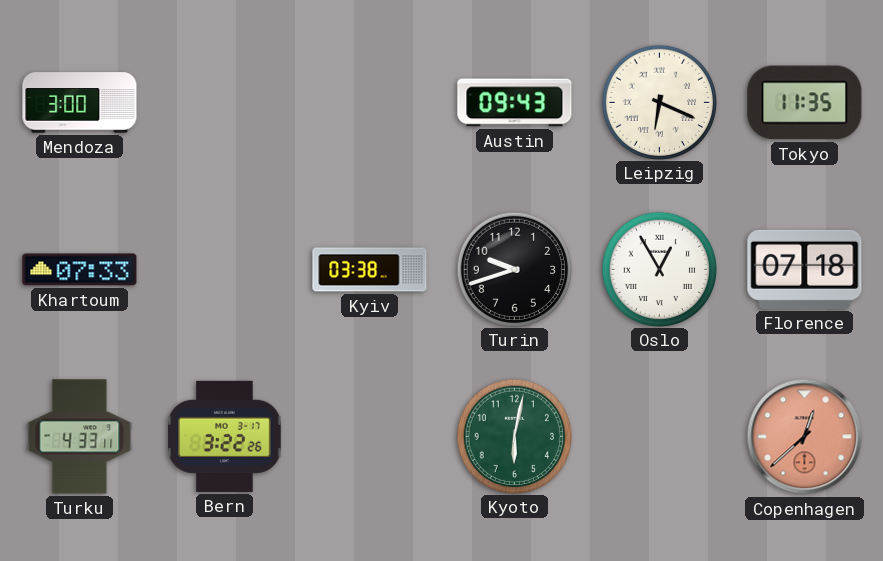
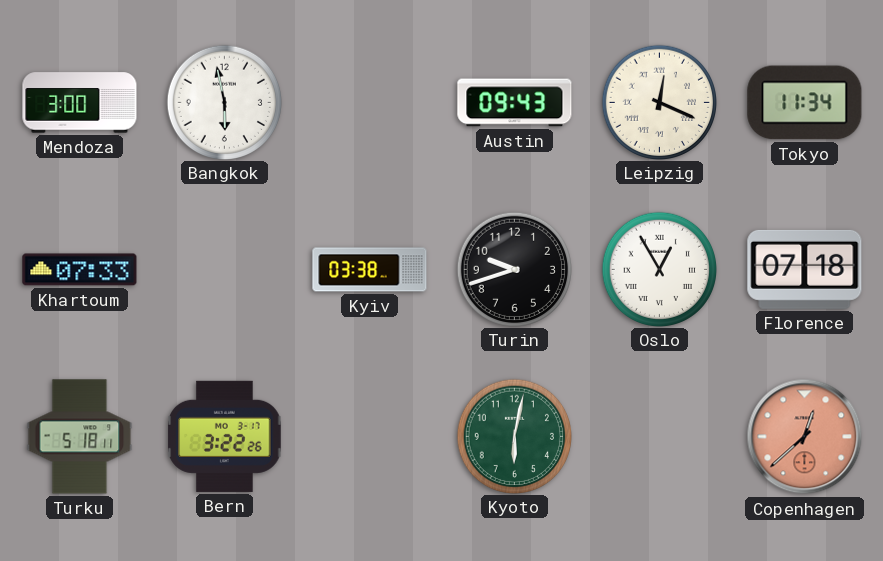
Bangkok: none -> 5:58
Leipzig: 6:19 -> 12:19
Tokyo: 11:35 -> 11:34
Turku: 4:33 -> 5:18
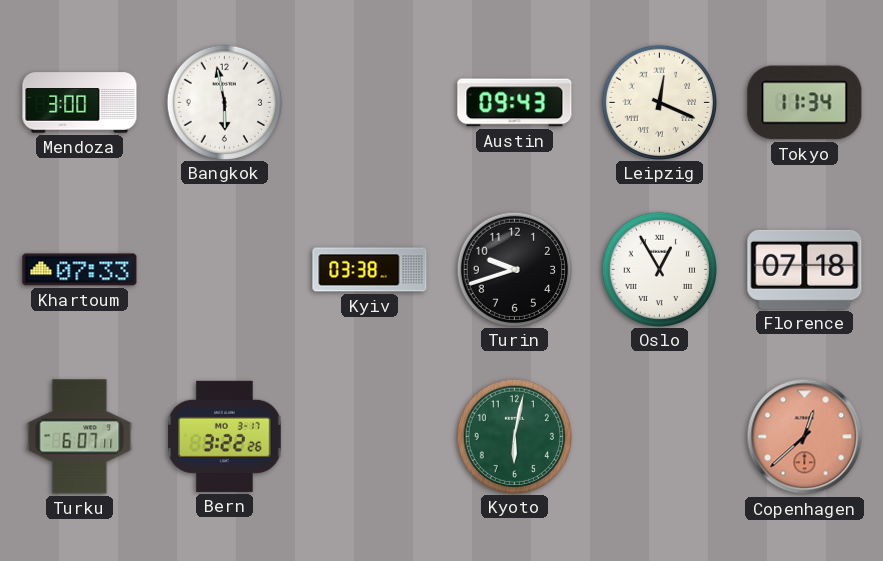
Turku: 5:18 -> 6:07
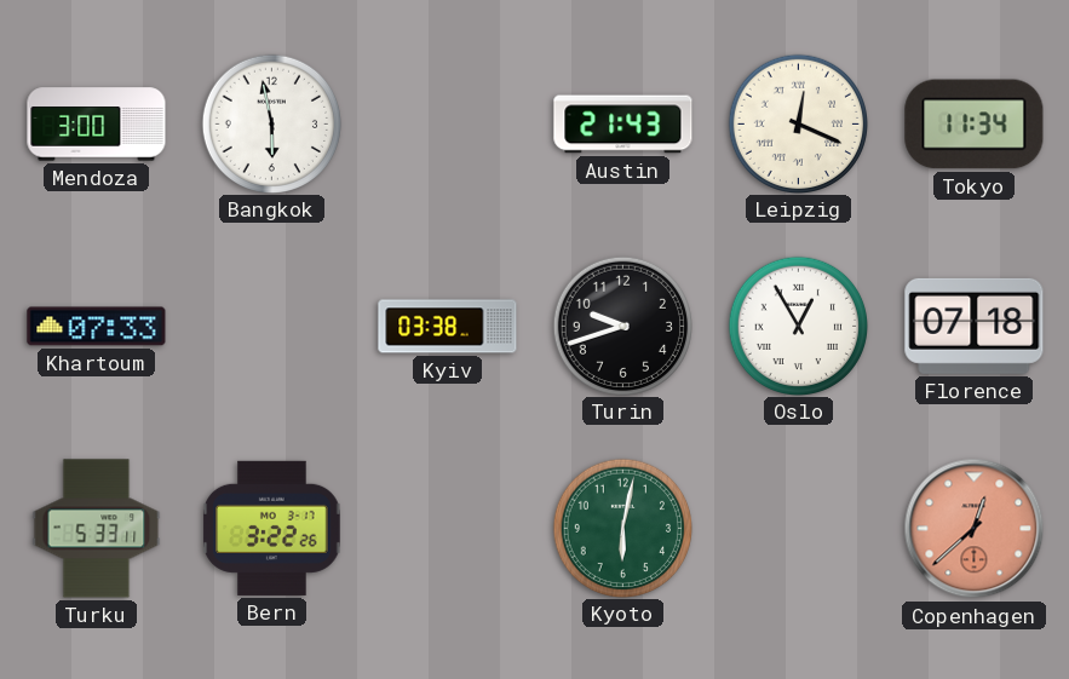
Austin: 09:43 -> 21:43
Turku: 6:07 -> 5:33
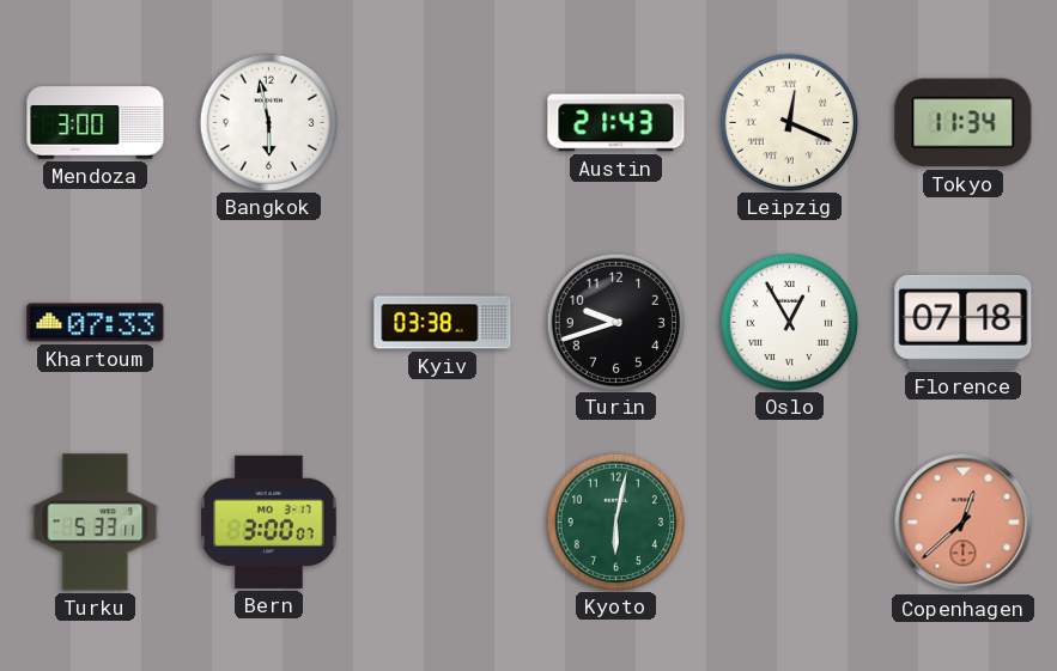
Bern: 3:22 -> 3:00
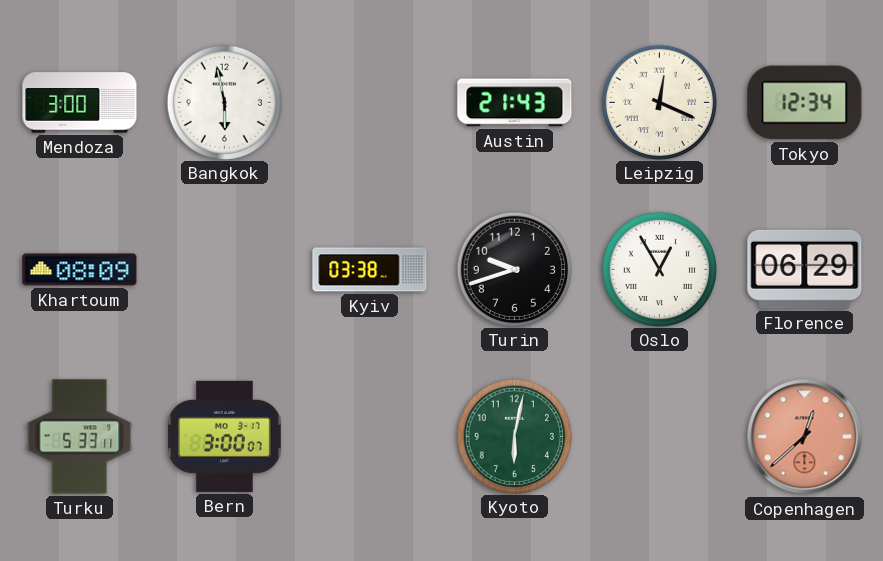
Tokyo: 11:34 -> 12:34
Khartoum: 07:33 -> 08:09
Florence: 07:18 -> 06:29
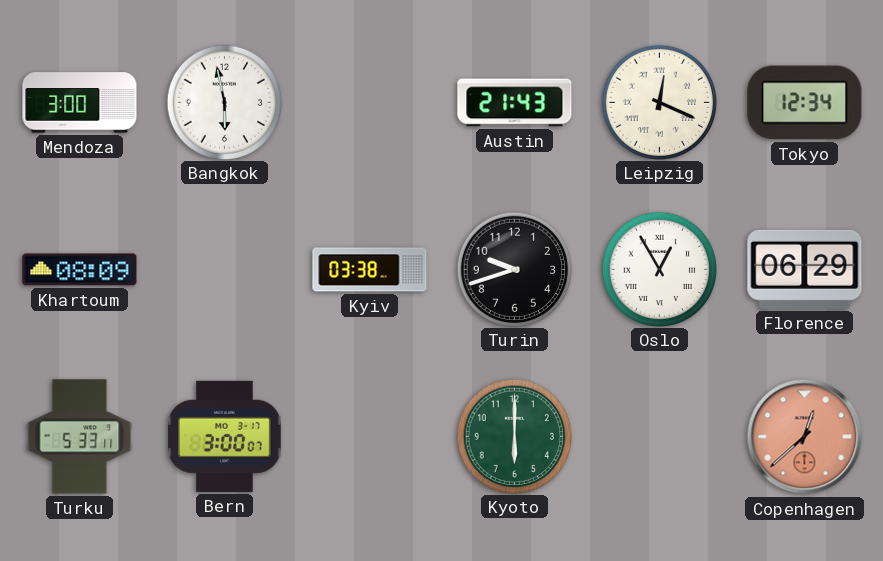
Kyoto: 6:02 -> 6:00
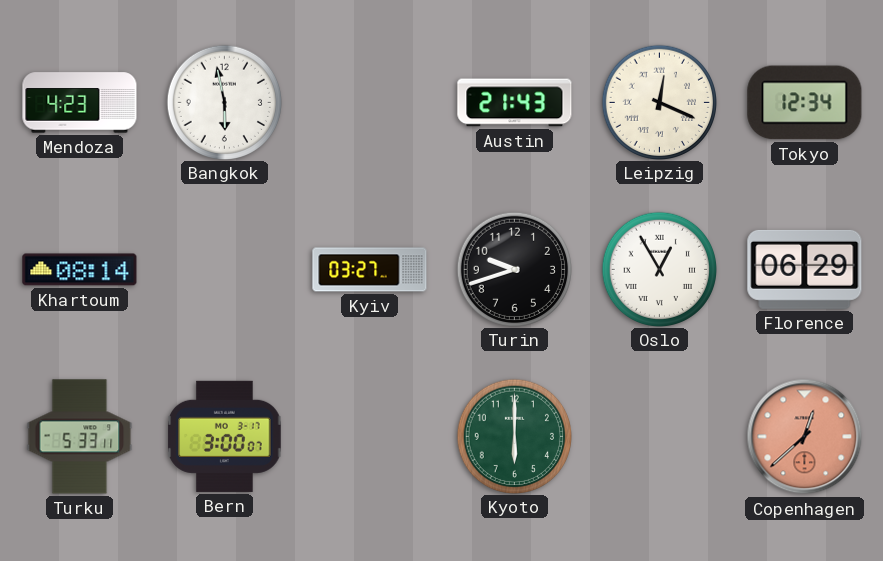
Mendoza: 3:00 -> 4:23
Khartoum: 08:09 -> 08:14
Kyiv: 03:38 -> 03:27
